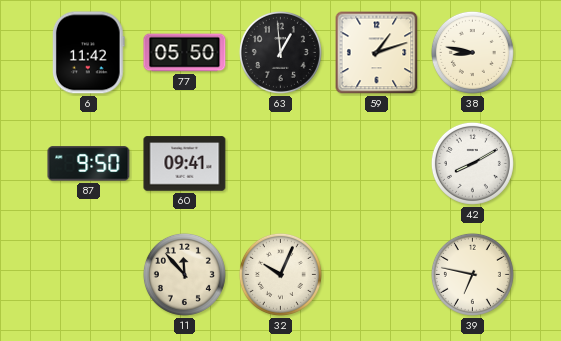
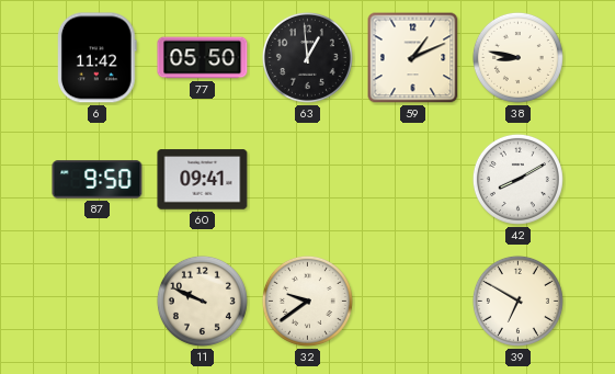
59: 1:12 -> 1:11
11: 11:53 -> 9:49
32: 10:04 -> 9:39
39: 6:47 -> 6:50
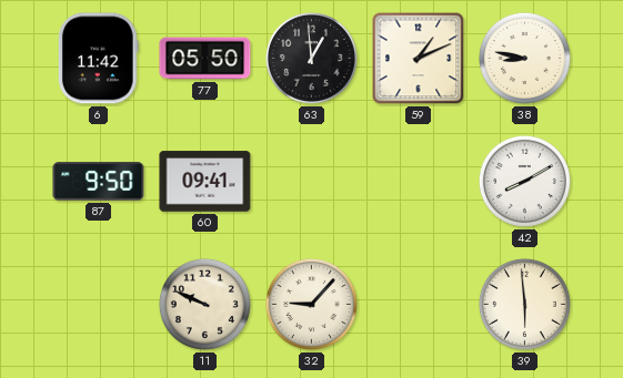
32: 9:39 -> 9:07
39: 6:50 -> 5:59
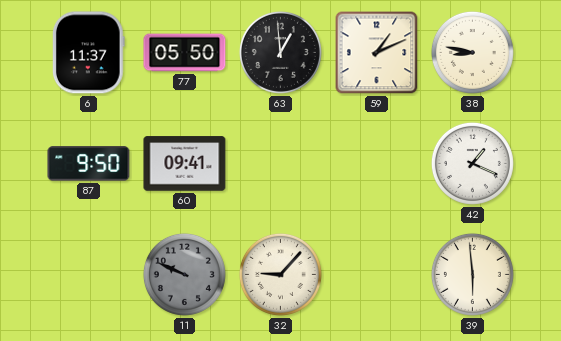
6: 11:42 -> 11:37
42: 8:10 -> 1:19
11 dial: cream -> grey
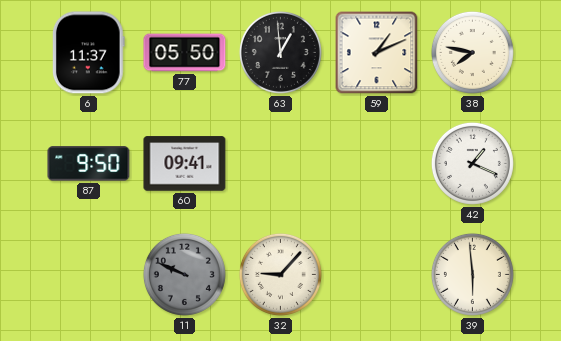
38: 8:47 -> 7:47
